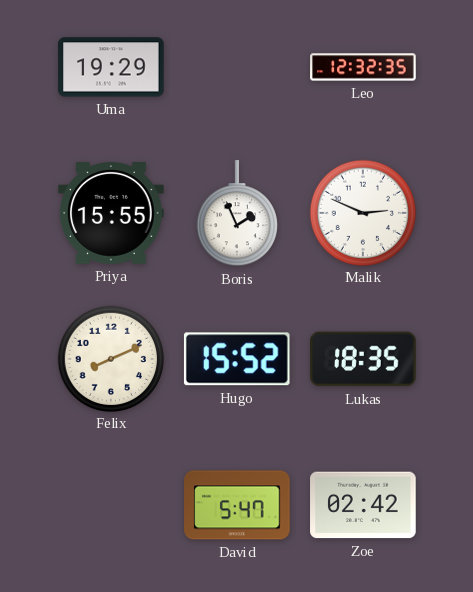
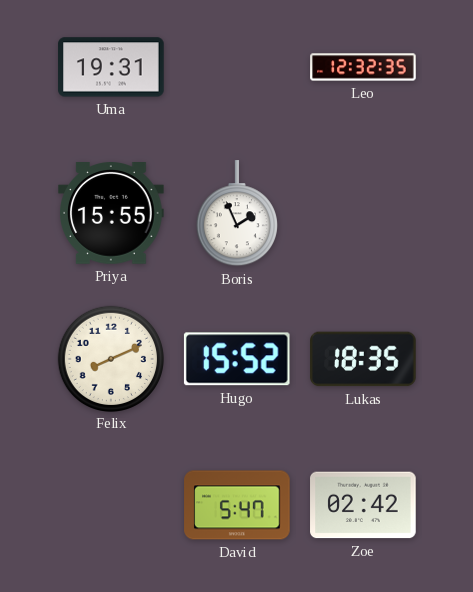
Uma: 19:29 -> 19:31
Malik: 2:49 -> none
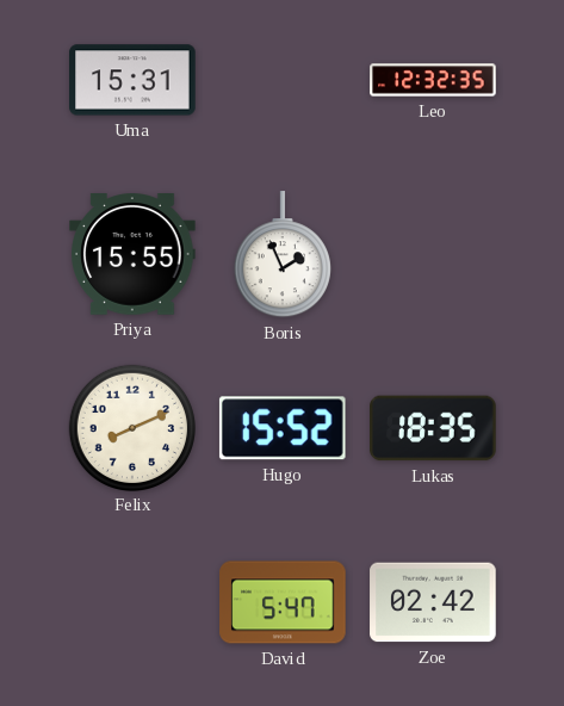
Uma: 19:31 -> 15:31
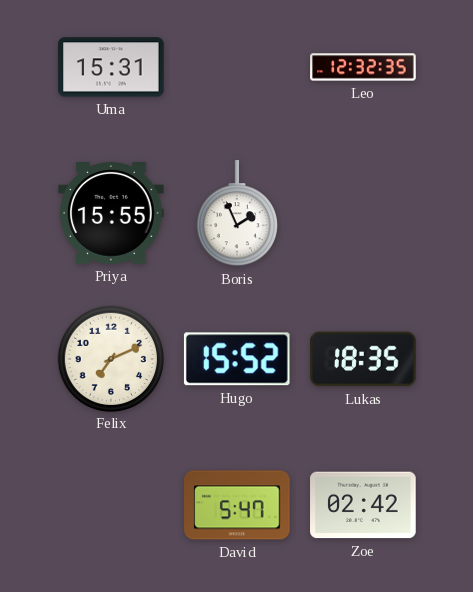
Felix: 8:11 -> 7:11
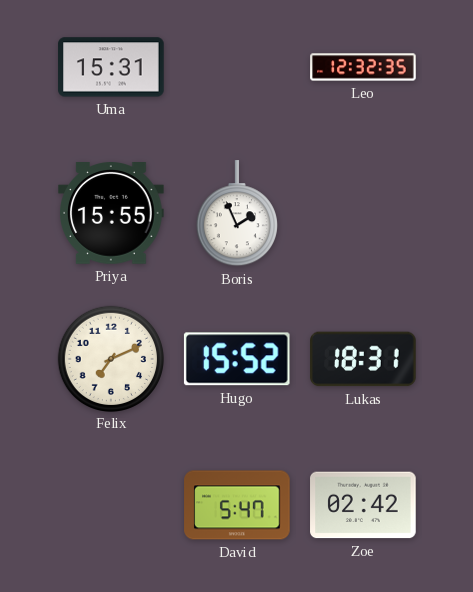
Lukas: 18:35 -> 18:31
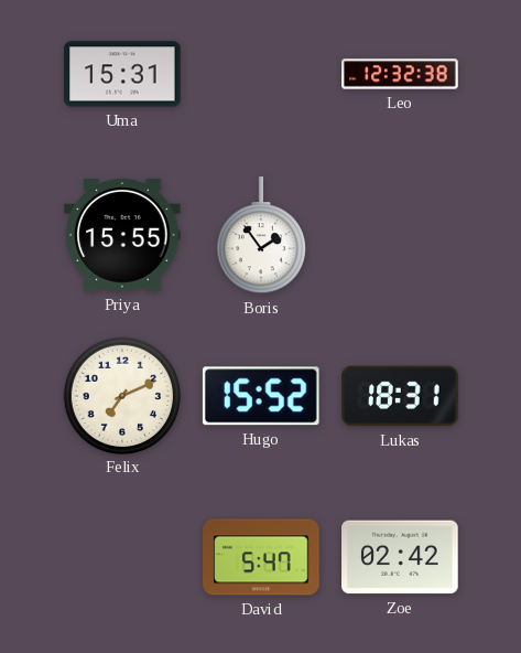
Leo: 12:32:35 -> 12:32:38
Boris: 1:56 -> 1:54
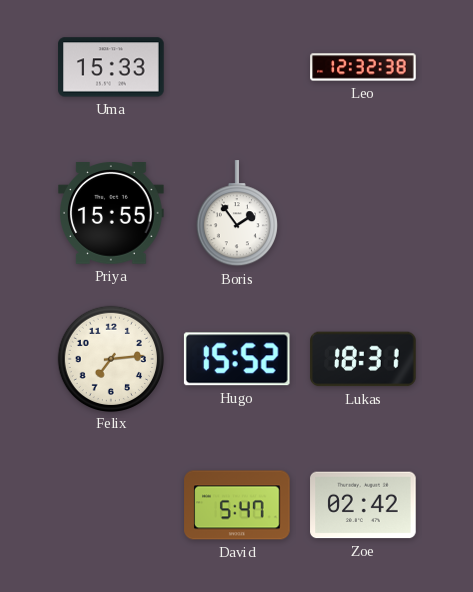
Uma: 15:31 -> 15:33
Felix: 7:11 -> 7:14
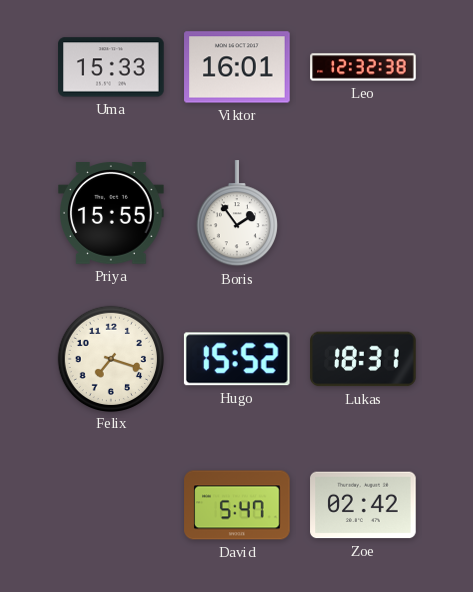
Viktor: none -> 16:01
Felix: 7:14 -> 7:18
